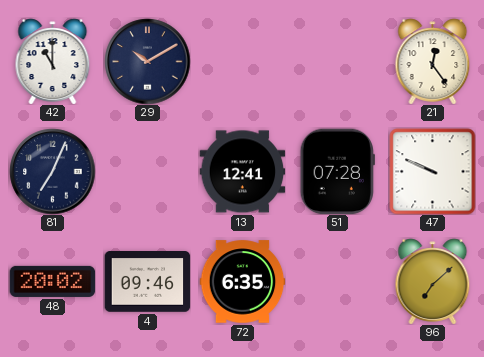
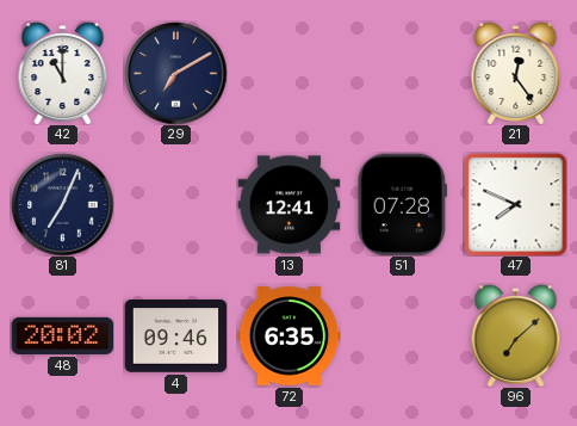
29: 10:10 -> 7:10
47: 9:49 -> 7:49
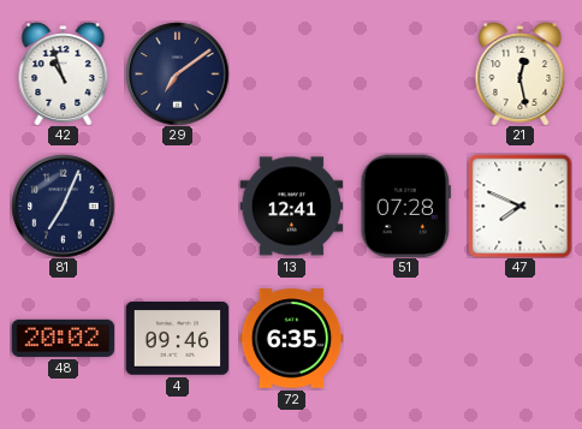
42: 11:00 -> 10:57
29: 7:10 -> 7:09
21: 12:24 -> 12:28
96: 7:08 -> none
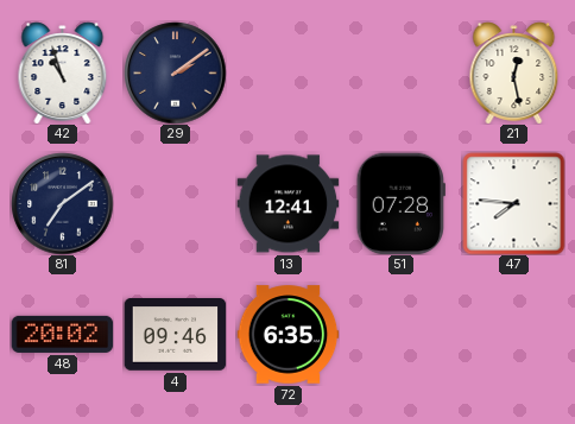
29: 7:09 -> 2:09
81: 7:04 -> 7:09
47: 7:49 -> 7:46
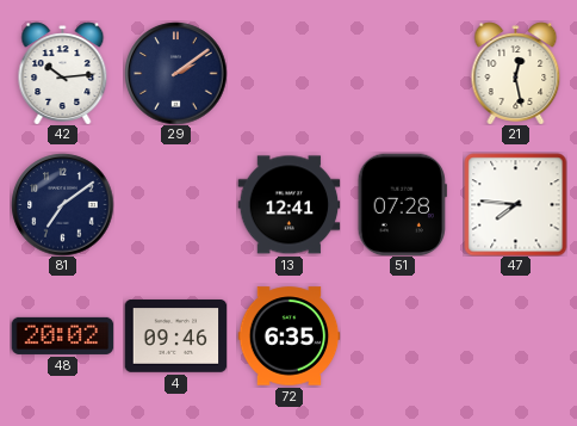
42: 10:57 -> 10:14
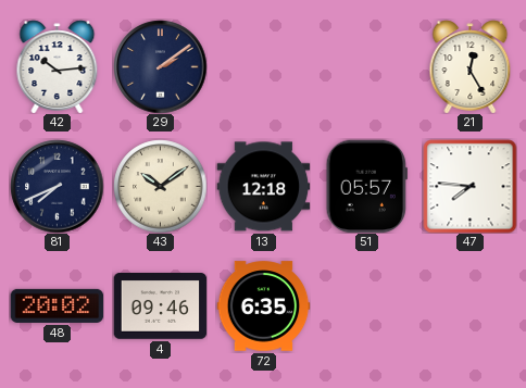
21: 12:28 -> 12:25
81: 7:09 -> 7:41
43: none -> 10:09
13: 12:41 -> 12:18
51: 07:28 -> 05:57
